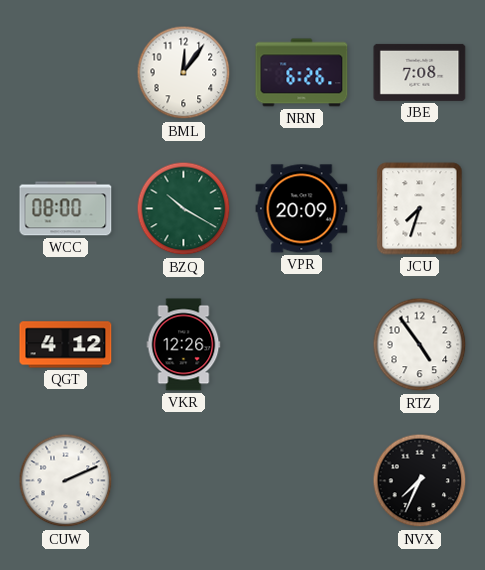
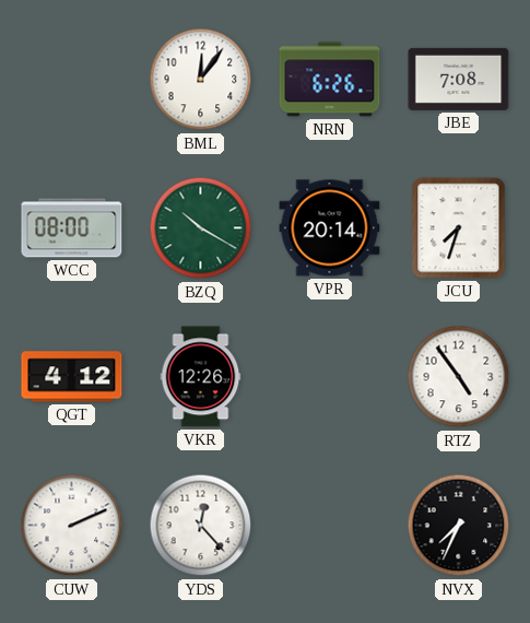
VPR: 20:09 -> 20:14
YDS: none -> 12:23
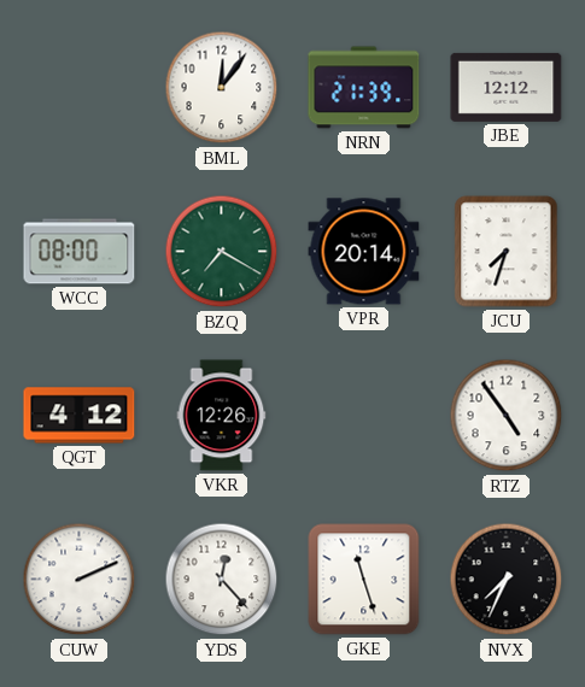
NRN: 6:26 -> 21:39
JBE: 7:08 -> 12:12
BZQ: 10:20 -> 7:20
GKE: none -> 11:27
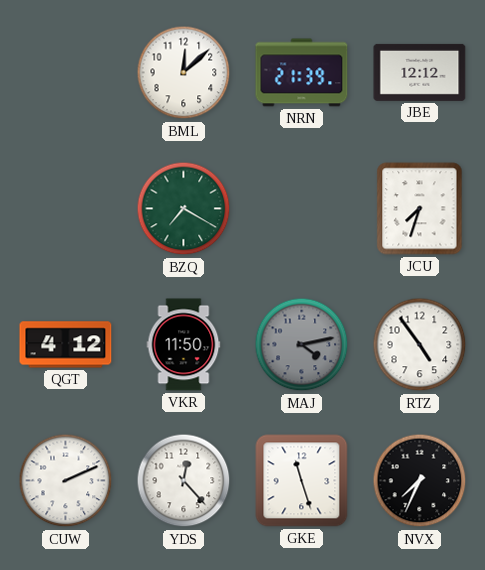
BML: 12:06 -> 12:08
WCC: 08:00 -> none
VPR: 20:14 -> none
VKR: 12:26 -> 11:50
MAJ: none -> 4:13
